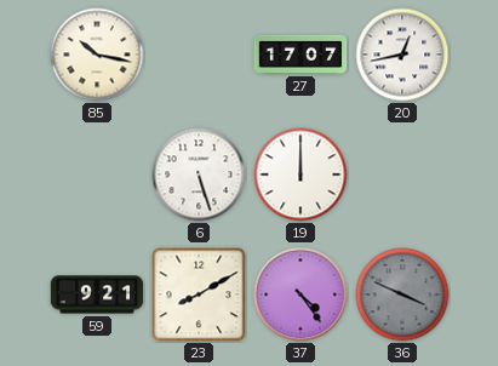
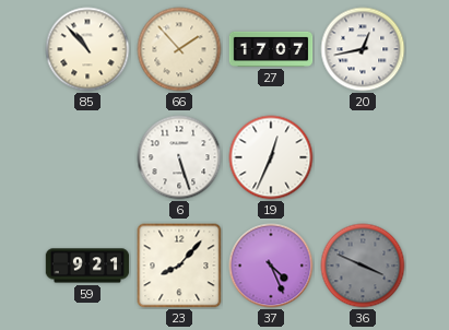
85: 10:17 -> 10:53
66: none -> 1:53
19: 12:00 -> 12:34
23: 8:10 -> 8:07
37: 4:24 -> 4:26
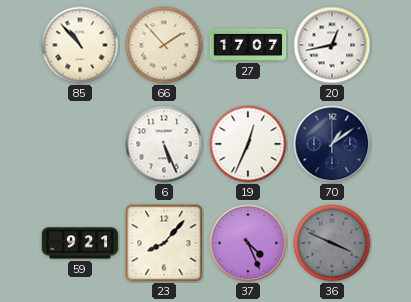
6: 5:27 -> 5:26
70: none -> 1:09
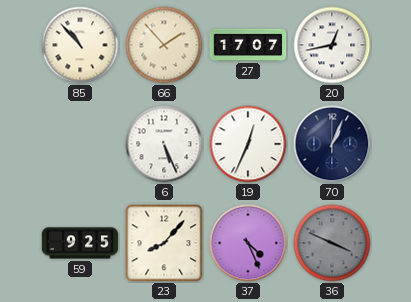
70: 1:09 -> 1:04
59: 9:21 -> 9:25
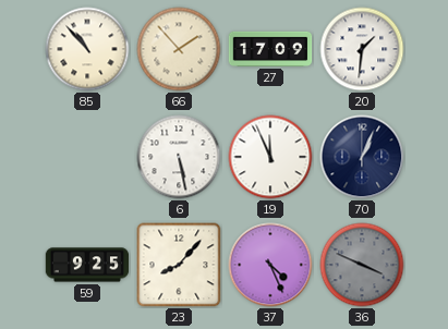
27: 17:07 -> 17:09
20: 12:43 -> 1:31
6: 5:26 -> 5:28
19: 12:34 -> 11:56
